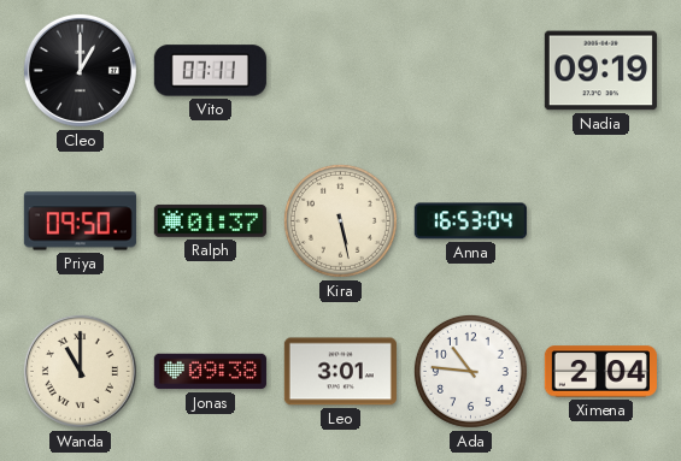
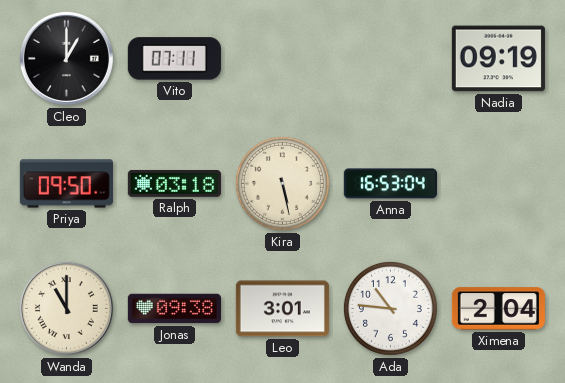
Ralph: 01:37 -> 03:18
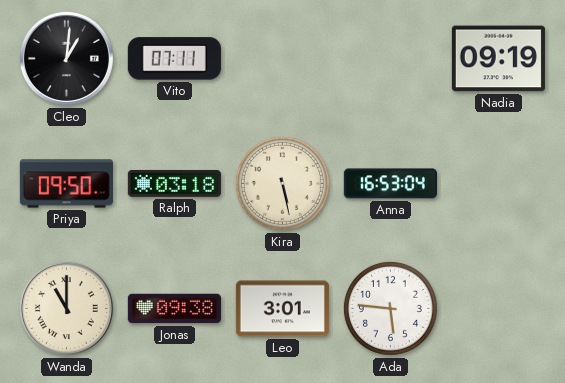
Cleo: 1:00 -> 1:01
Ada: 10:46 -> 5:46
Ximena: 2:04 -> none
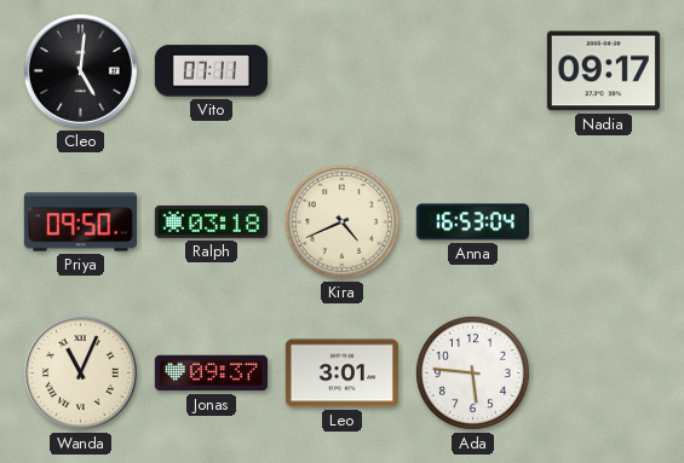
Cleo: 1:01 -> 5:01
Nadia: 09:19 -> 09:17
Kira: 5:28 -> 4:41
Wanda: 11:00 -> 11:04
Jonas: 09:38 -> 09:37
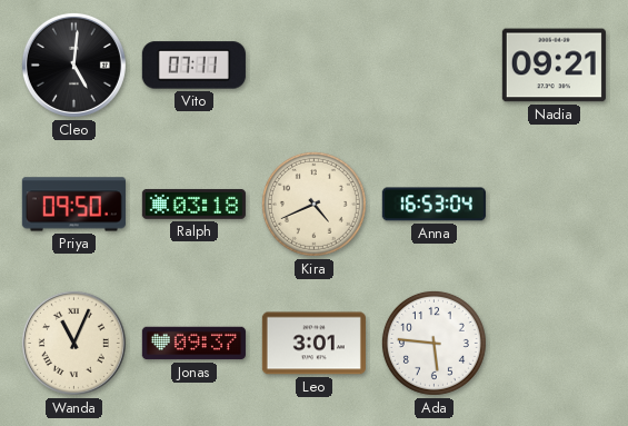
Nadia: 09:17 -> 09:21
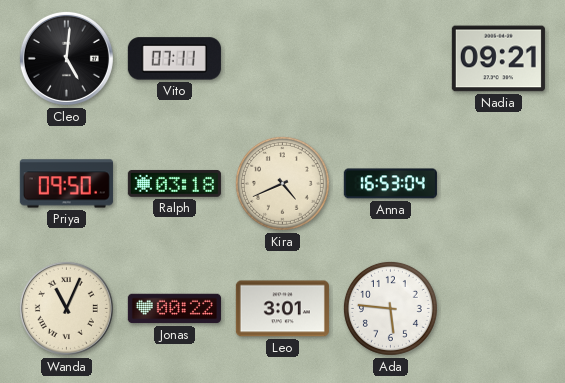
Jonas: 09:37 -> 00:22
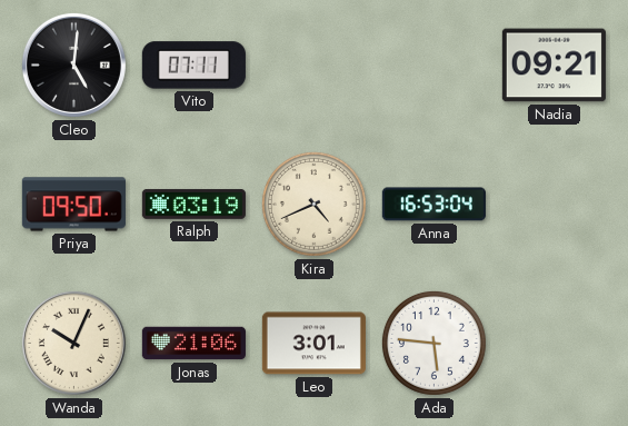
Ralph: 03:18 -> 03:19
Wanda: 11:04 -> 10:04
Jonas: 00:22 -> 21:06
